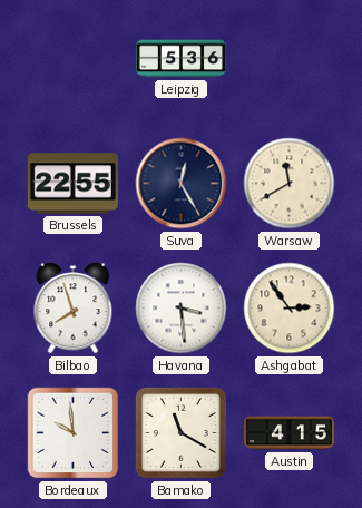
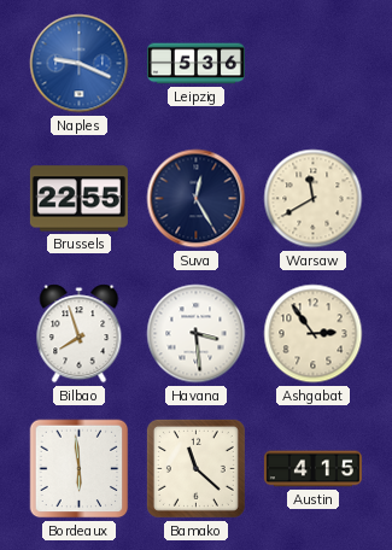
Naples: none -> 9:19
Bordeaux: 9:59 -> 5:59
Bamako: 11:20 -> 11:22
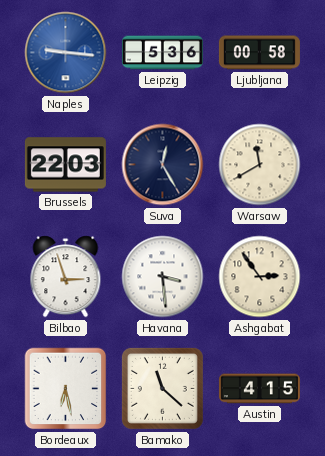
Naples: 9:19 -> 9:16
Ljubljana: none -> 00:58
Brussels: 22:55 -> 22:03
Bilbao: 7:57 -> 2:57
Bordeaux: 5:59 -> 6:28
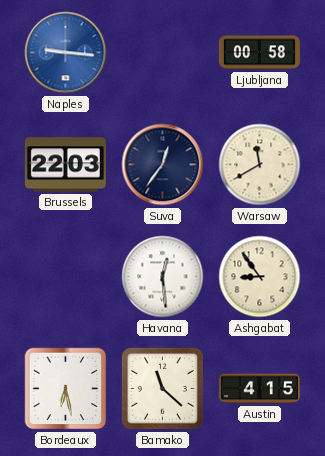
Leipzig: 5:36 -> none
Suva: 12:25 -> 12:36
Bilbao: 2:57 -> none
Havana: 3:29 -> 12:29
Ashgabat: 2:54 -> 8:54
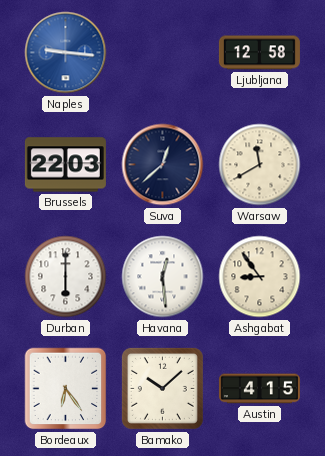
Ljubljana: 00:58 -> 12:58
Suva: 12:36 -> 12:38
Durban: none -> 6:00
Bordeaux: 6:28 -> 6:24
Bamako: 11:22 -> 10:08
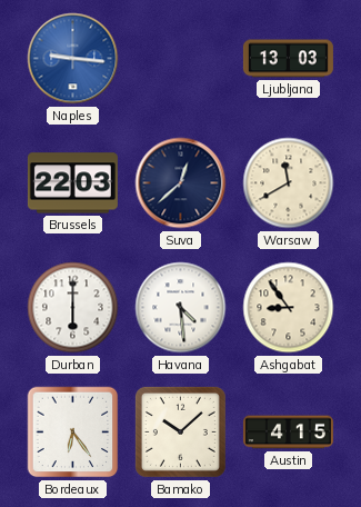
Ljubljana: 12:58 -> 13:03
Havana: 12:29 -> 4:29
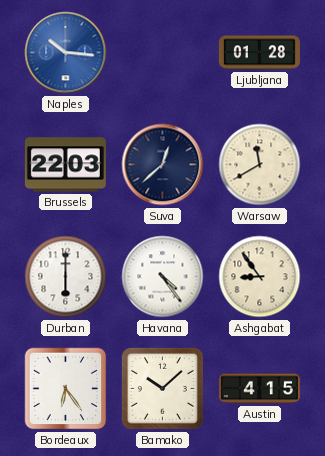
Naples: 9:16 -> 10:16
Ljubljana: 13:03 -> 01:28
Havana: 4:29 -> 4:24
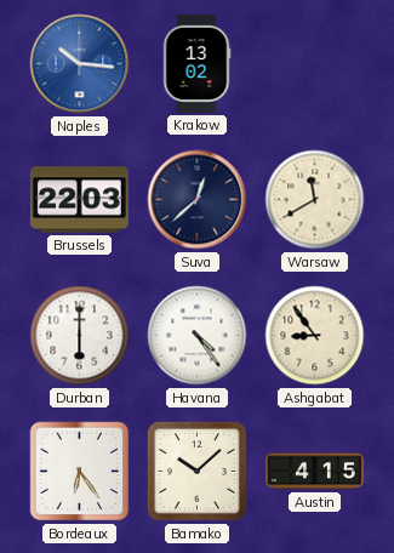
Krakow: none -> 13:02
Ljubljana: 01:28 -> none
